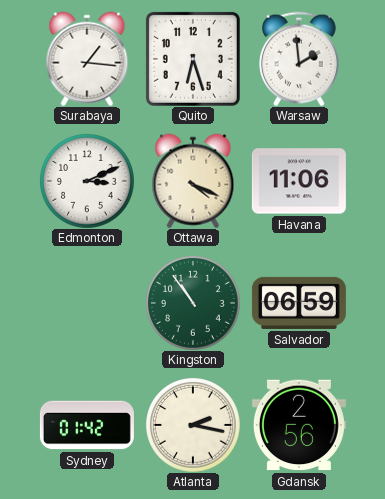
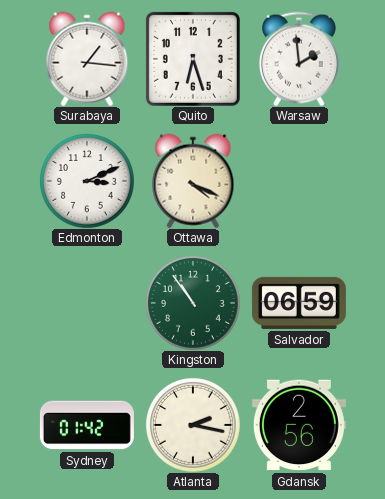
Havana: 11:06 -> none
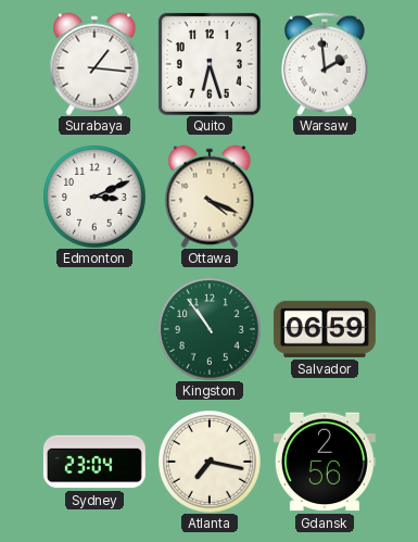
Sydney: 01:42 -> 23:04
Atlanta: 2:17 -> 7:17
